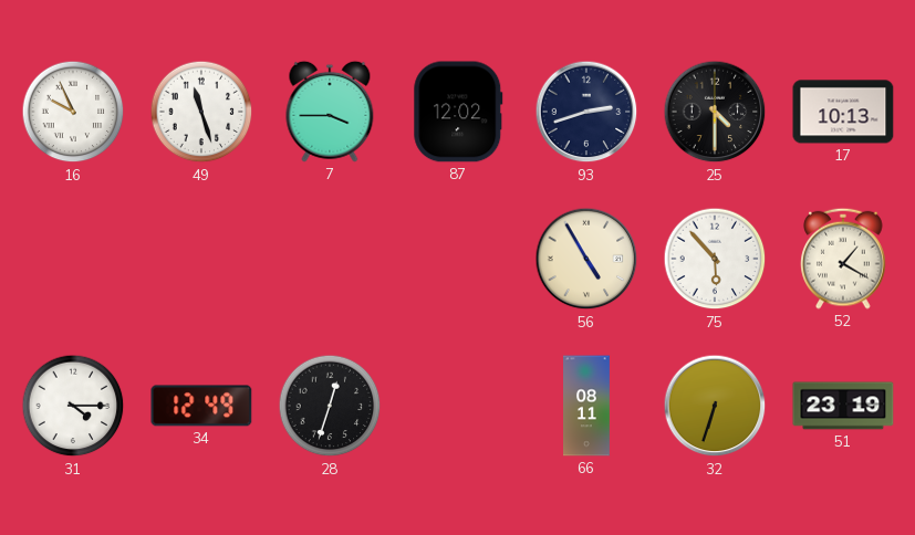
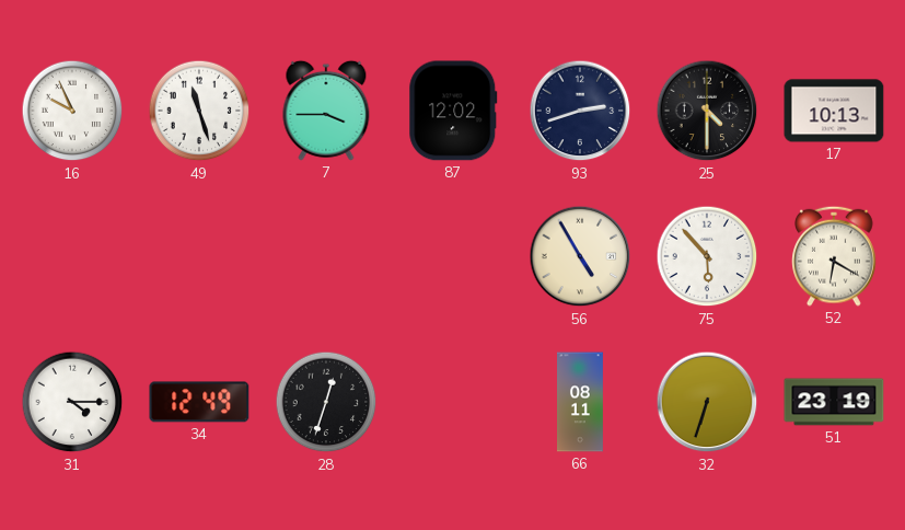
52: 1:20 -> 6:20
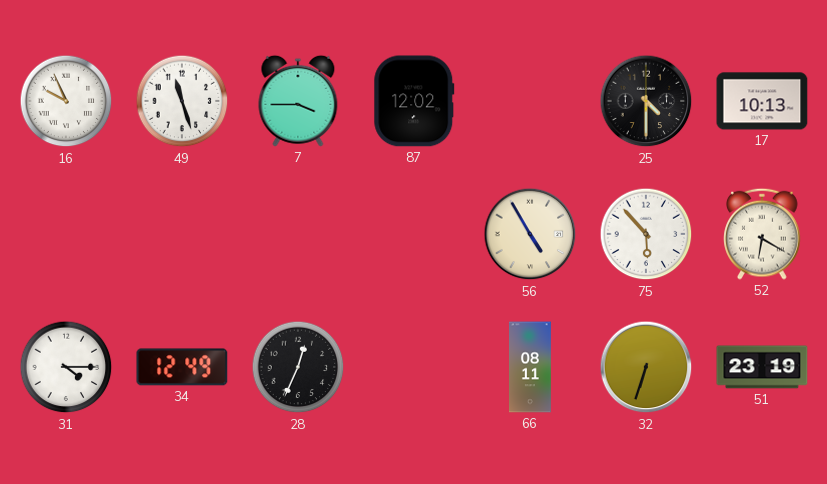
93: 2:42 -> none
28: 12:33 -> 12:34
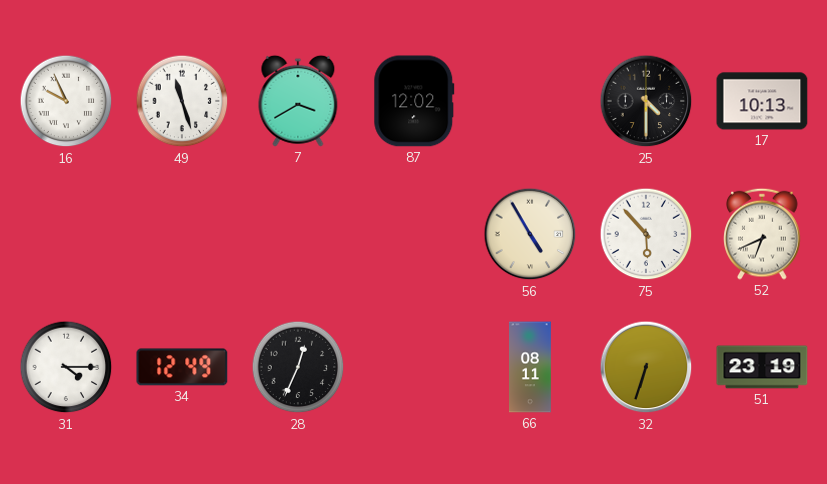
7: 3:45 -> 3:40
52: 6:20 -> 6:41
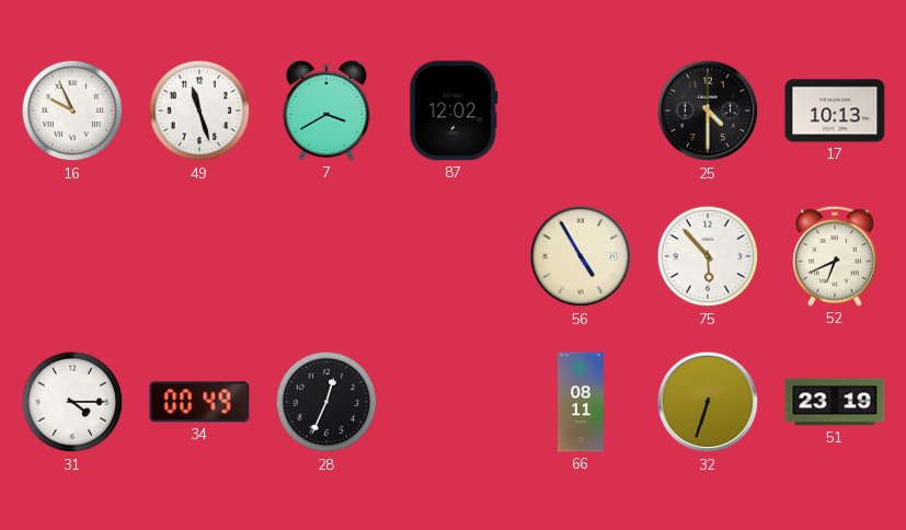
34: 12:49 -> 00:49
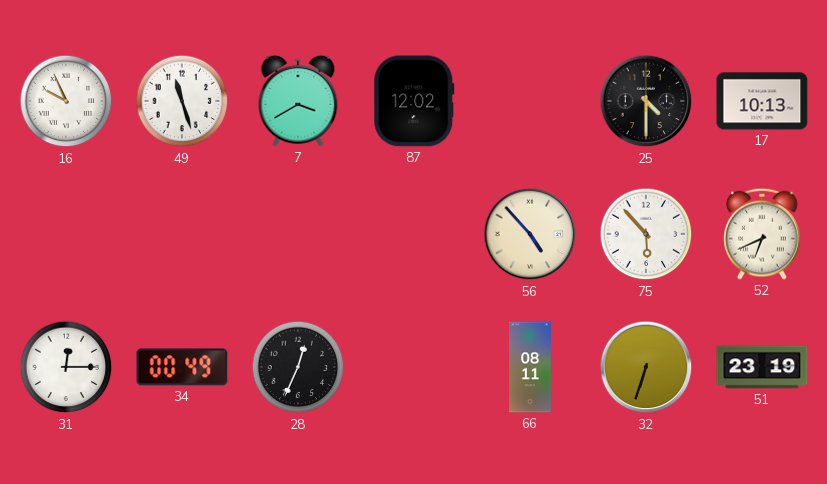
56: 4:55 -> 4:53
31: 4:15 -> 12:15
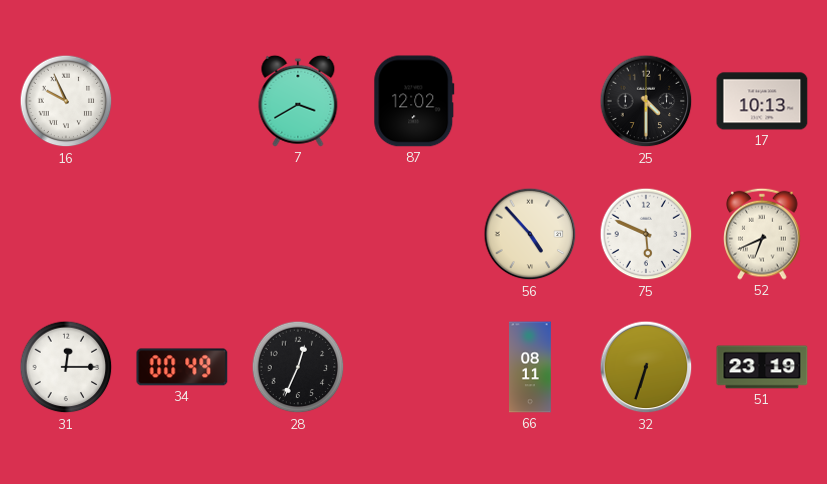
49: 11:27 -> none
75: 5:53 -> 5:49
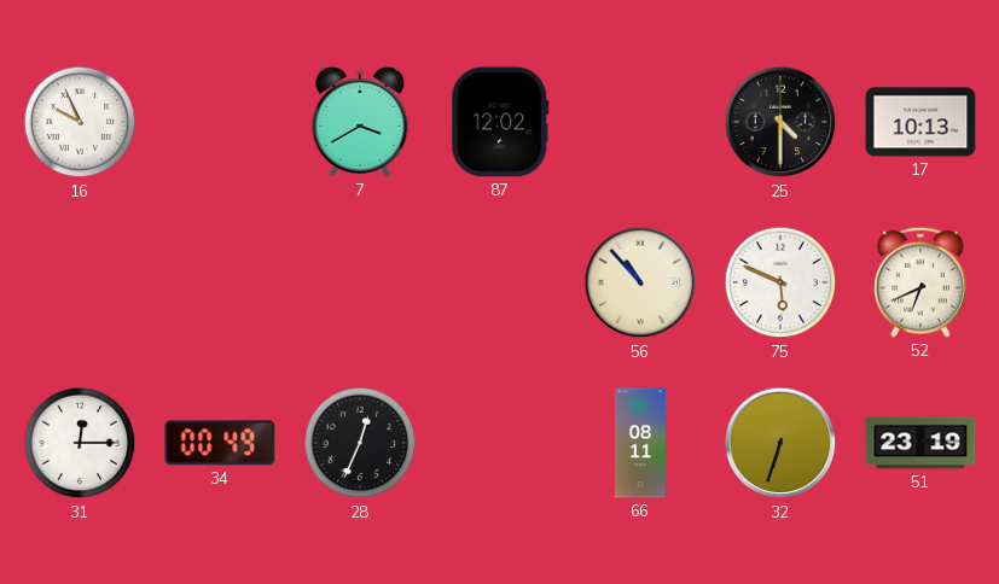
56: 4:53 -> 10:53
